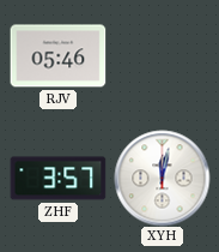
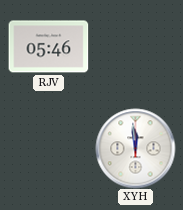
ZHF: 3:57 -> none
XYH: 12:02 -> 11:59
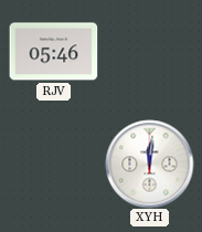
XYH: 11:59 -> 12:01
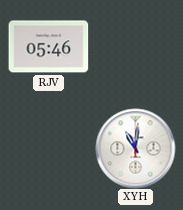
XYH: 12:01 -> 11:01
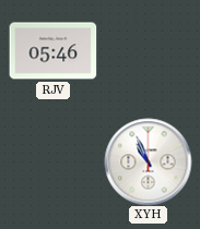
XYH: 11:01 -> 10:56
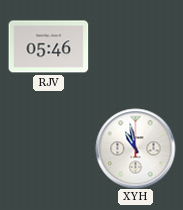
XYH: 10:56 -> 10:58
